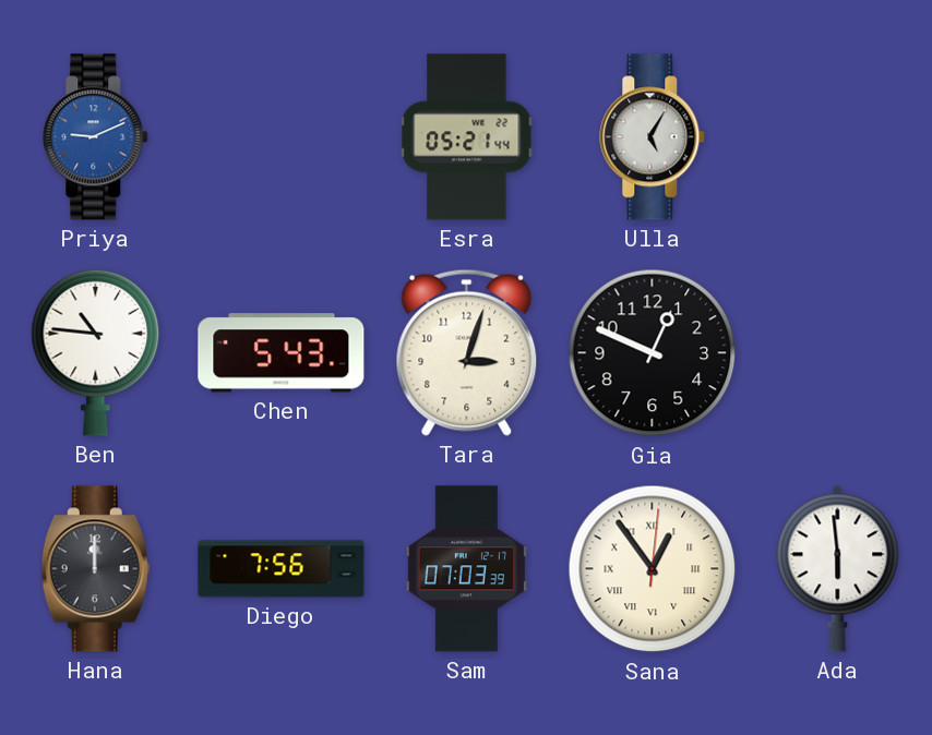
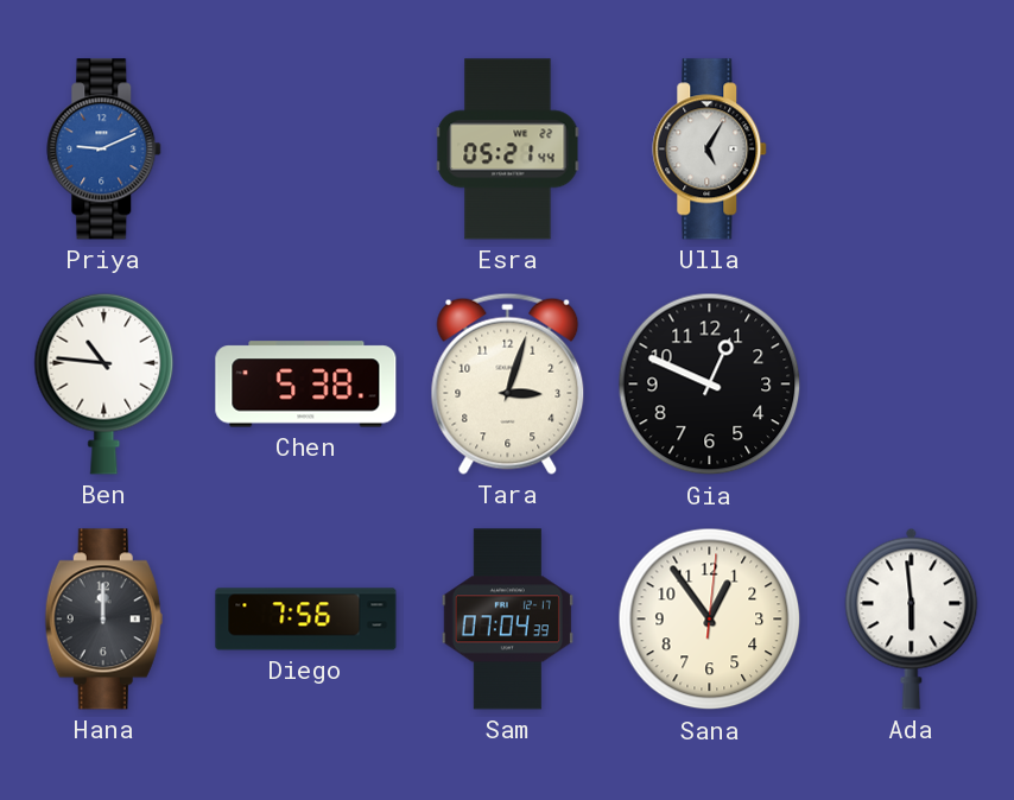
Chen: 5:43 -> 5:38
Sam: 07:03 -> 07:04
Sana numerals: Roman -> Arabic
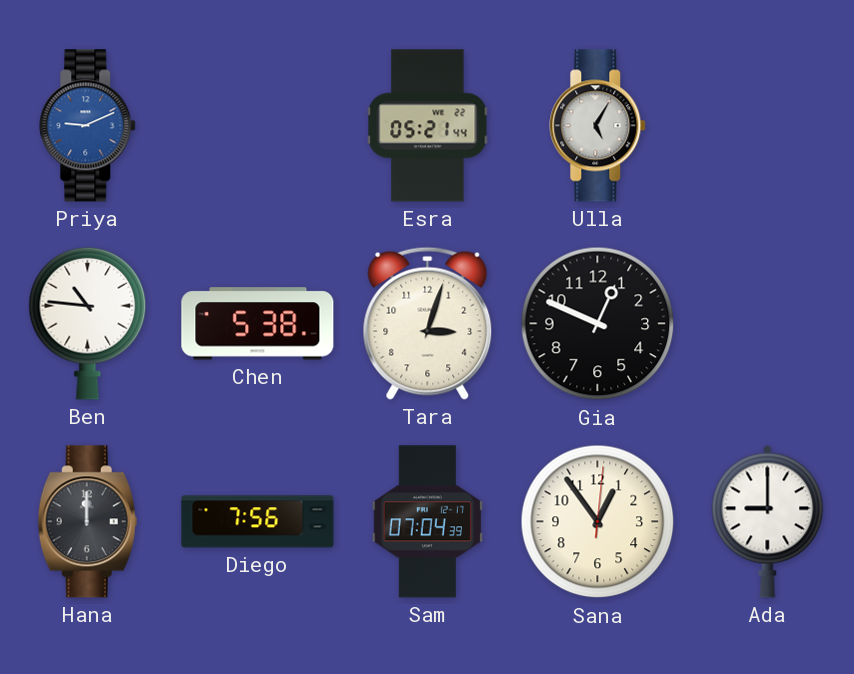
Ada: 5:59 -> 9:00
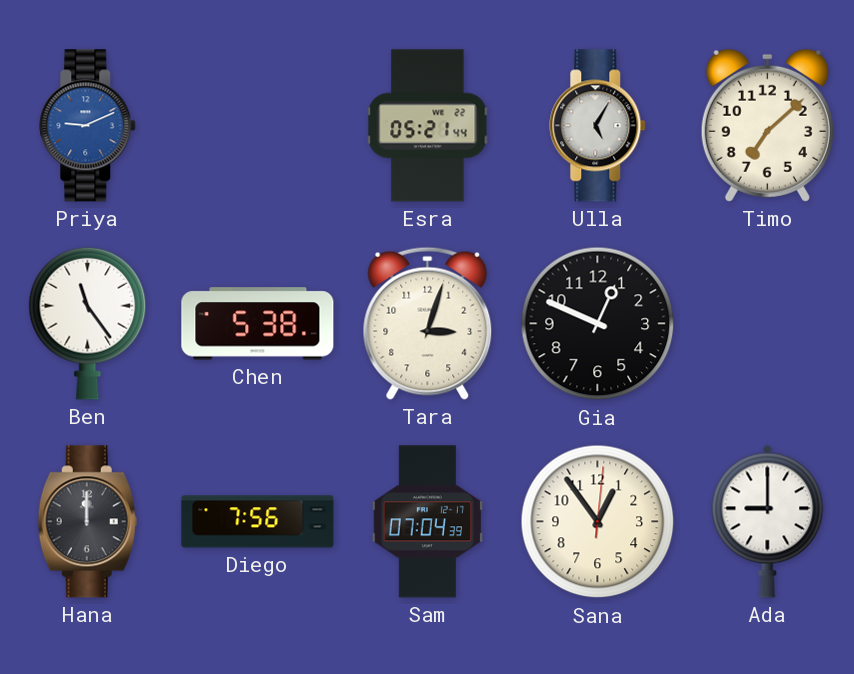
Timo: none -> 7:08
Ben: 10:46 -> 11:24
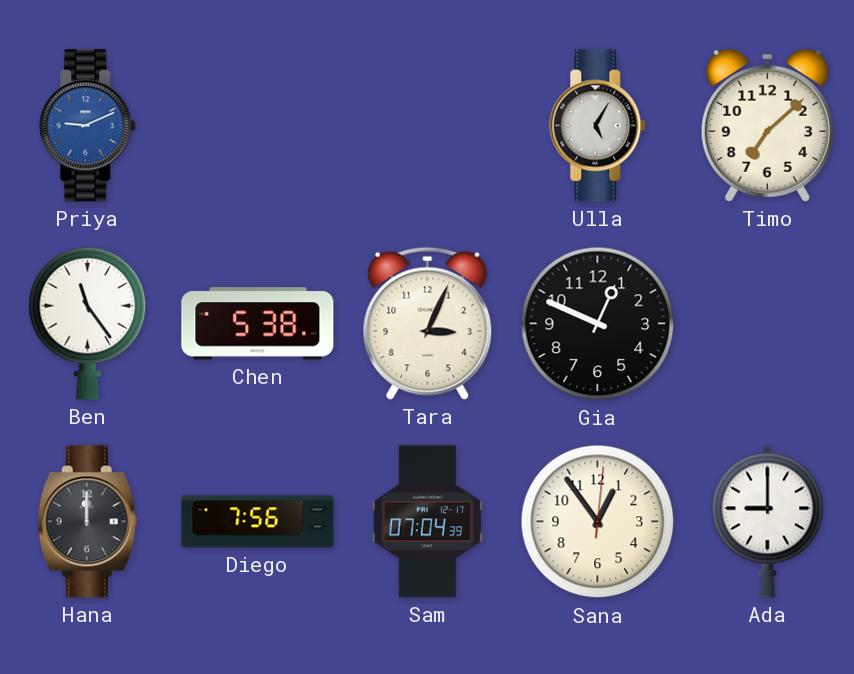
Esra: 05:21 -> none
Tara: 3:03 -> 3:04
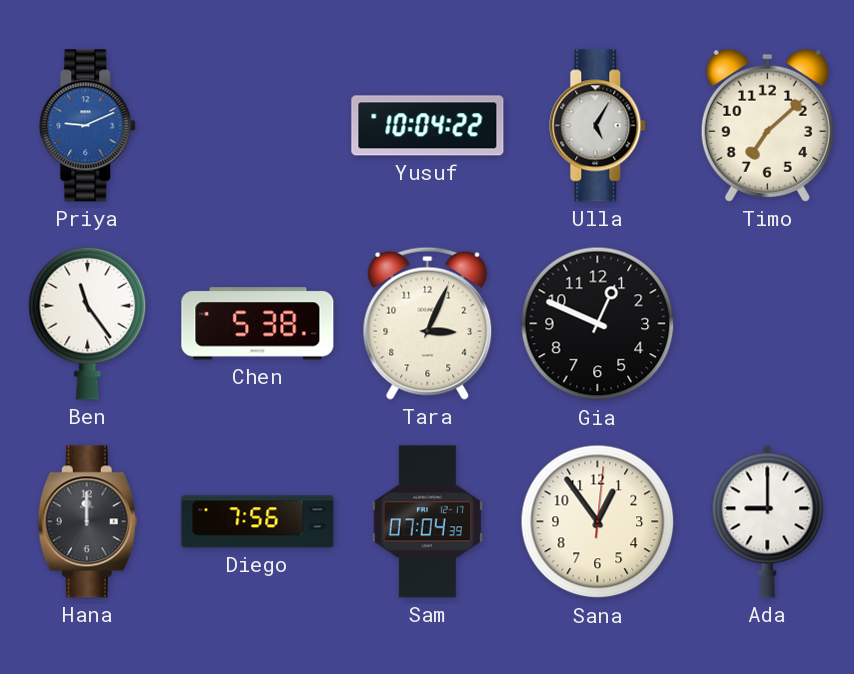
Yusuf: none -> 10:04
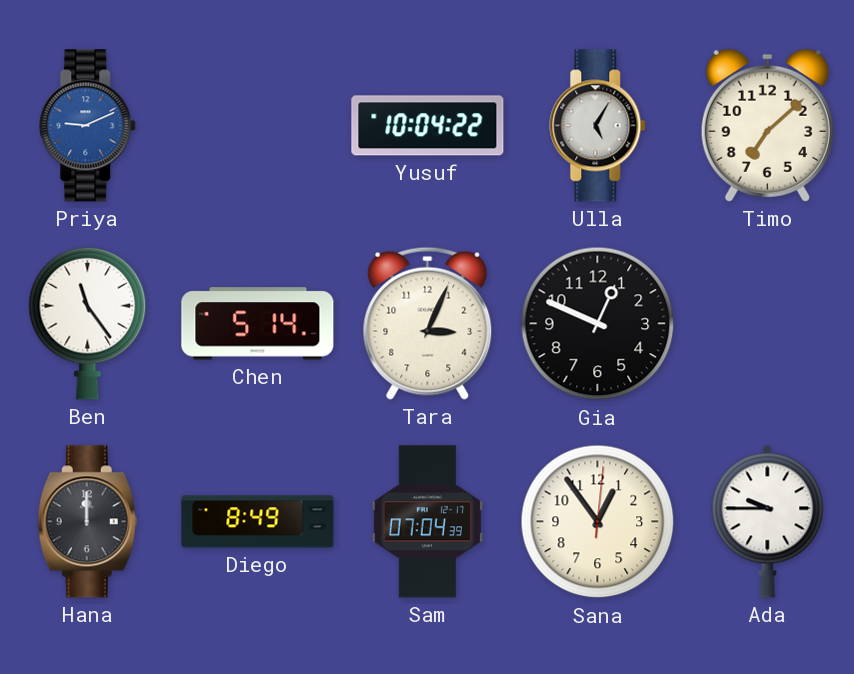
Chen: 5:38 -> 5:14
Diego: 7:56 -> 8:49
Ada: 9:00 -> 9:45
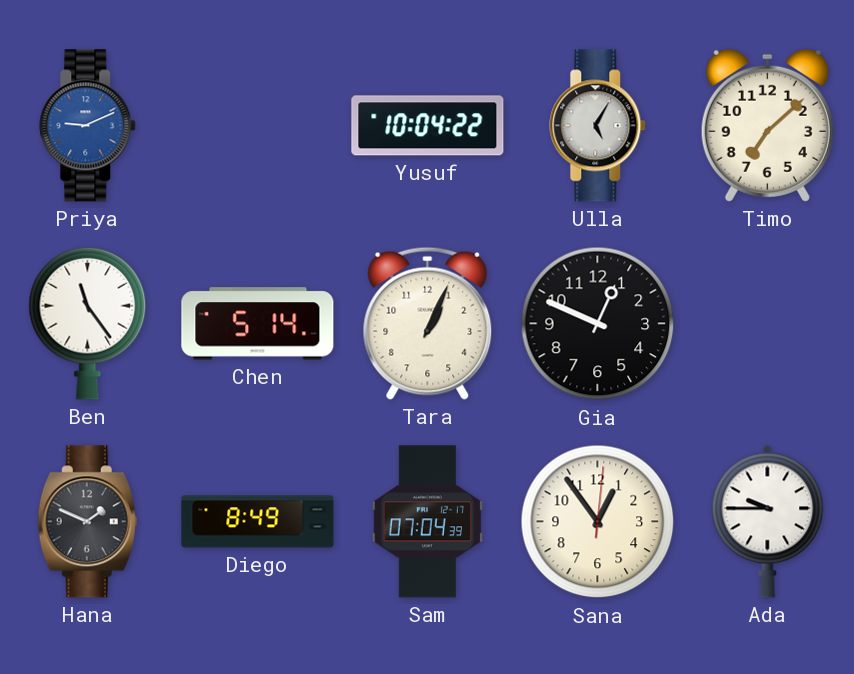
Tara: 3:04 -> 1:04
Hana: 12:00 -> 1:49
